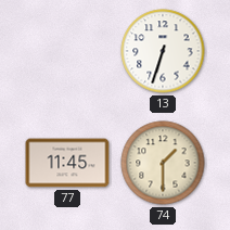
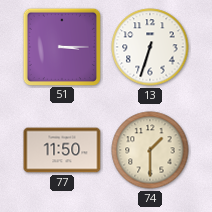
51: none -> 3:15
77: 11:45 -> 11:50
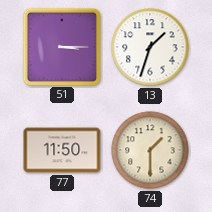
13: 6:33 -> 1:33
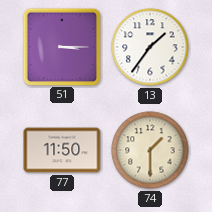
13: 1:33 -> 1:36
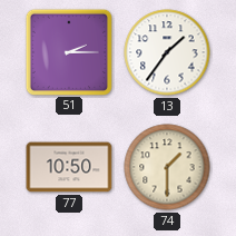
51: 3:15 -> 2:15
77: 11:50 -> 10:50
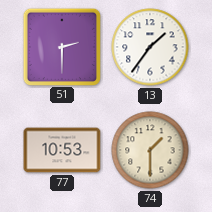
51: 2:15 -> 2:30
77: 10:50 -> 10:53
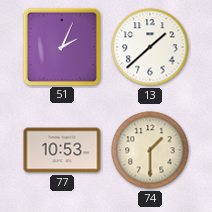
51: 2:30 -> 2:04
13: 1:36 -> 1:38
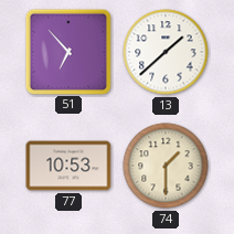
51: 2:04 -> 6:53
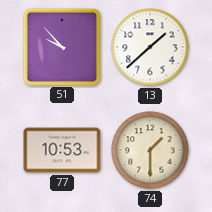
51: 6:53 -> 9:53
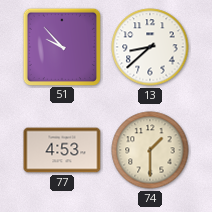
13: 1:38 -> 8:38
77: 10:53 -> 4:53
